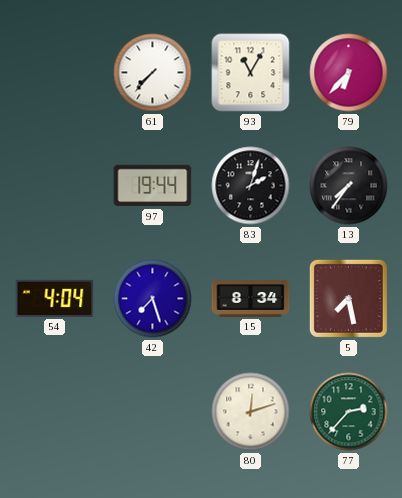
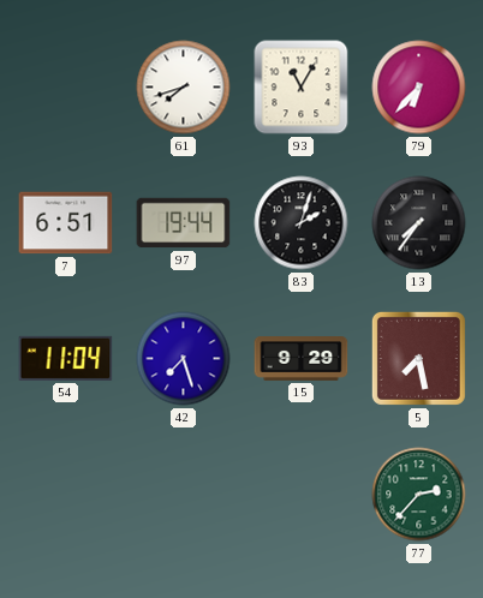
61: 7:37 -> 7:42
7: none -> 6:51
54: 4:04 -> 11:04
15: 8:34 -> 9:29
80: 12:12 -> none
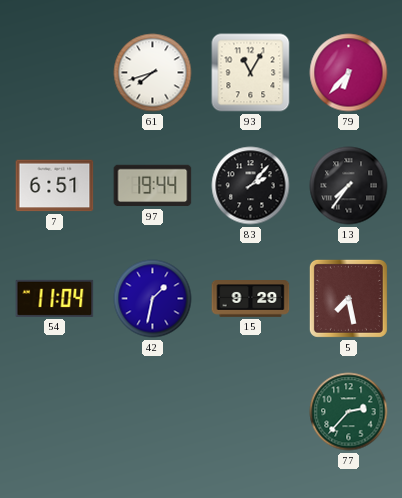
83: 2:03 -> 2:07
42: 7:27 -> 1:32
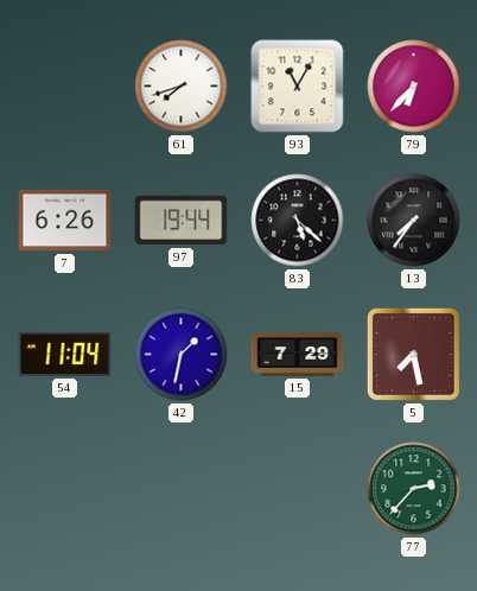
7: 6:51 -> 6:26
83: 2:07 -> 5:22
15: 9:29 -> 7:29
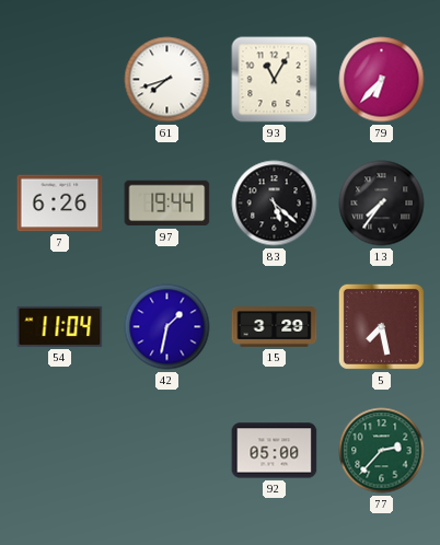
15: 7:29 -> 3:29
92: none -> 05:00
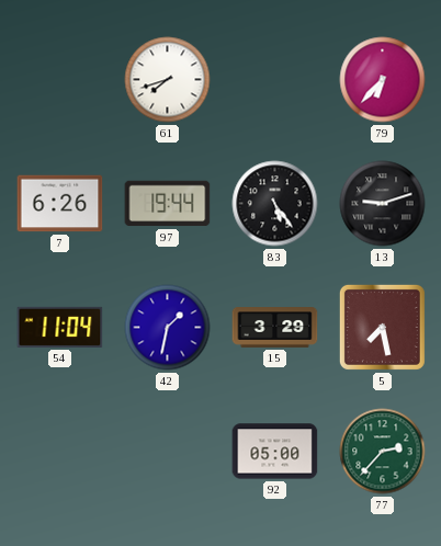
93: 11:05 -> none
83: 5:22 -> 5:24
13: 7:36 -> 9:12
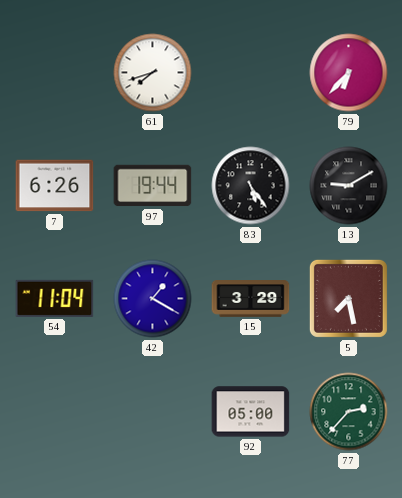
13: 9:12 -> 9:10
42: 1:32 -> 1:20
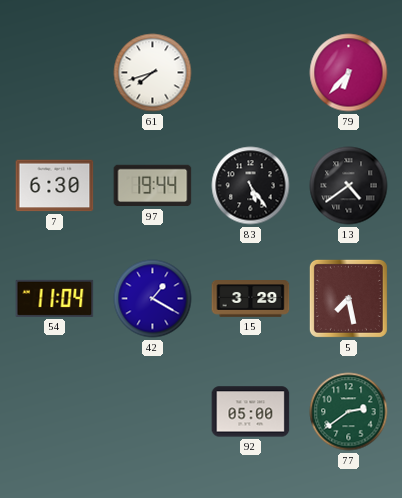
7: 6:26 -> 6:30
13: 9:10 -> 4:39
77: 2:37 -> 2:39
